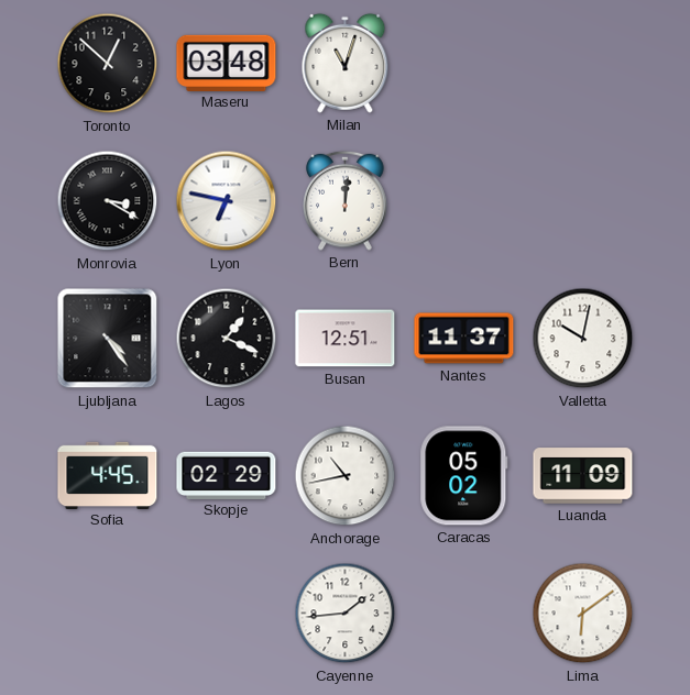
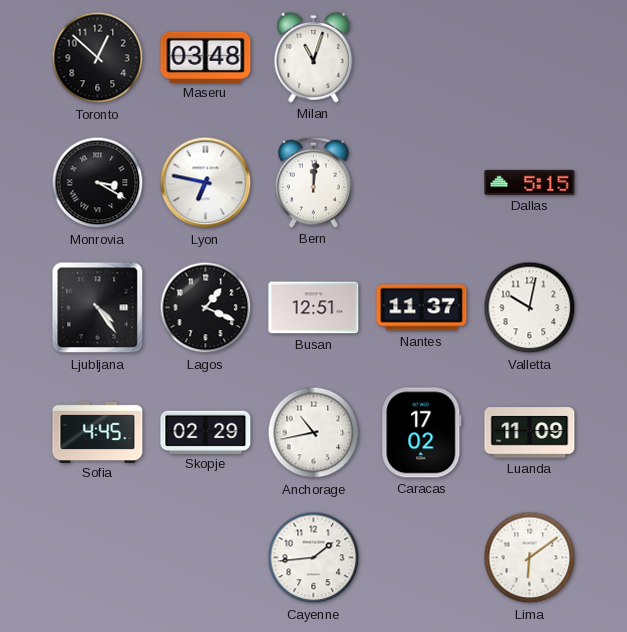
Dallas: none -> 5:15
Caracas: 05:02 -> 17:02
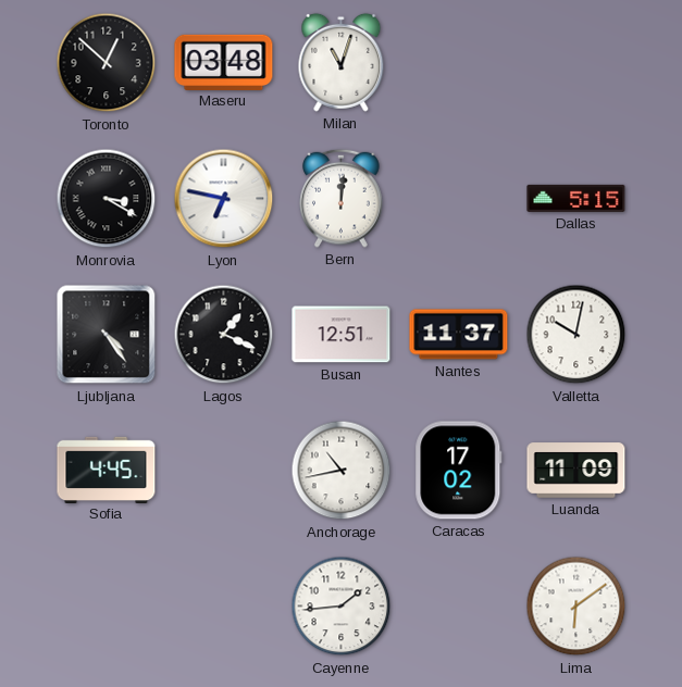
Skopje: 02:29 -> none
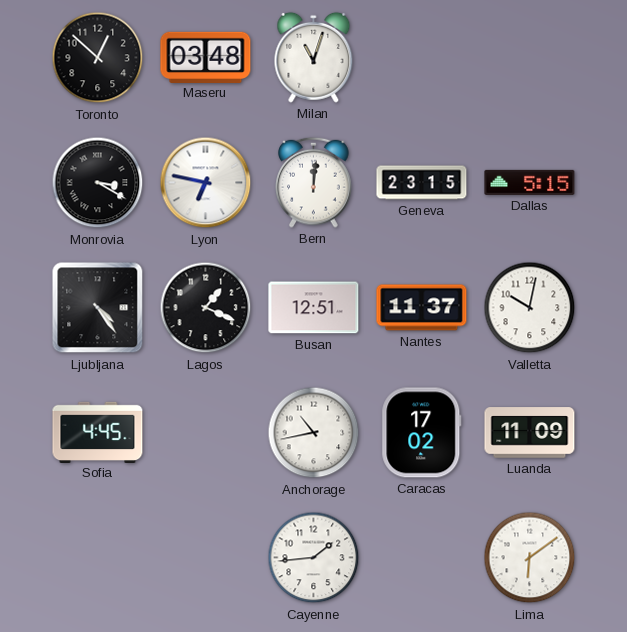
Geneva: none -> 23:15
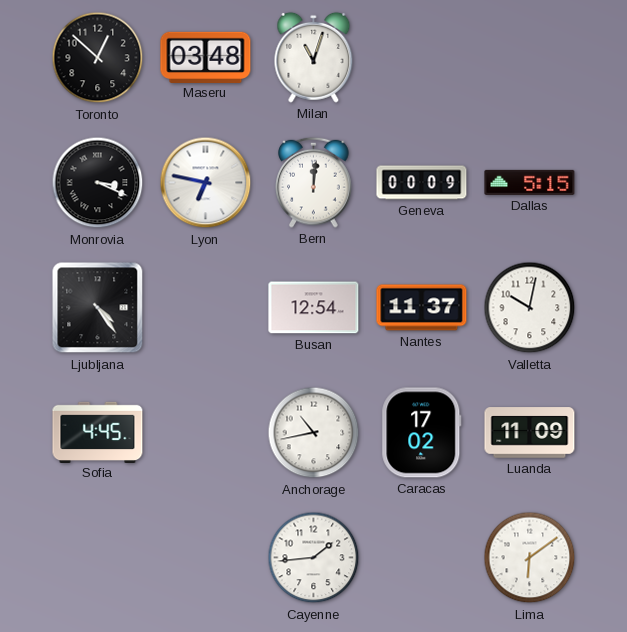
Monrovia: 3:20 -> 3:19
Geneva: 23:15 -> 00:09
Lagos: 1:19 -> none
Busan: 12:51 -> 12:54
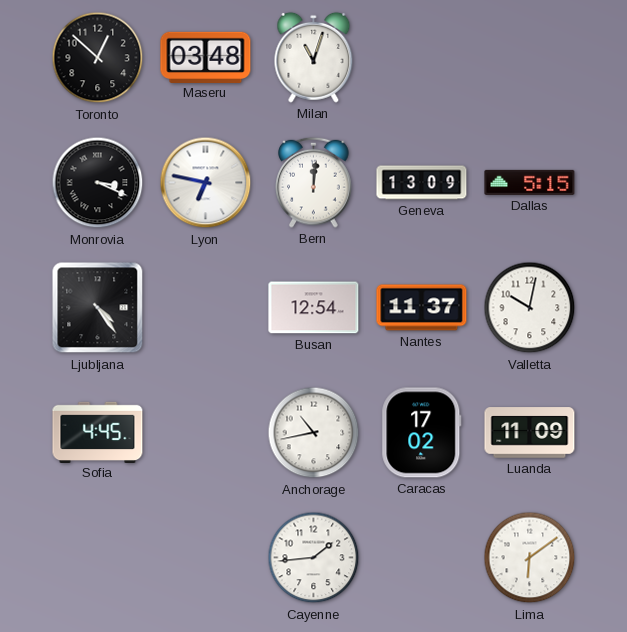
Geneva: 00:09 -> 13:09
